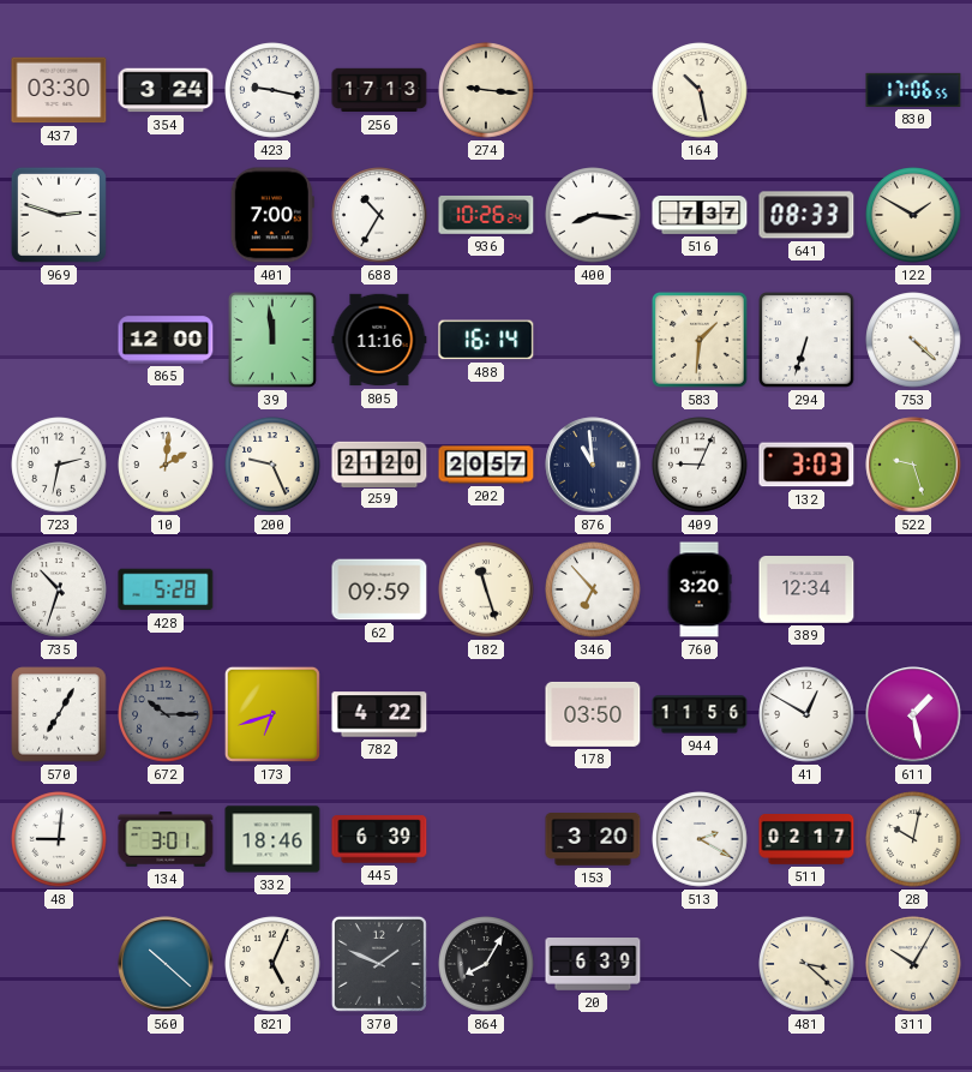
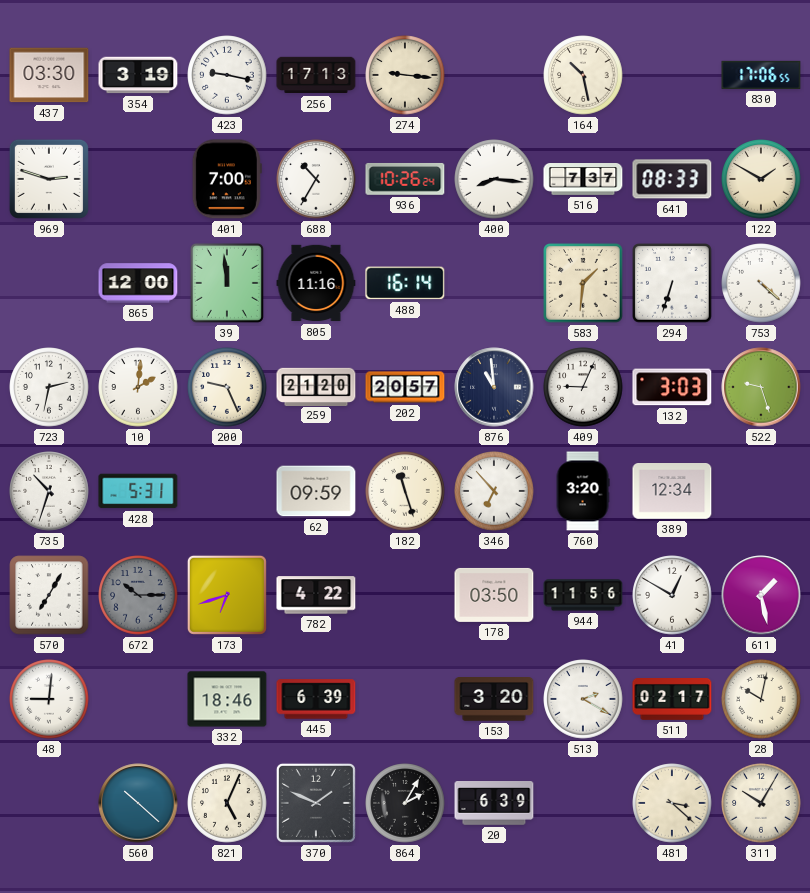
354: 3:24 -> 3:19
428: 5:28 -> 5:31
134: 3:01 -> none
864: 8:05 -> 2:05
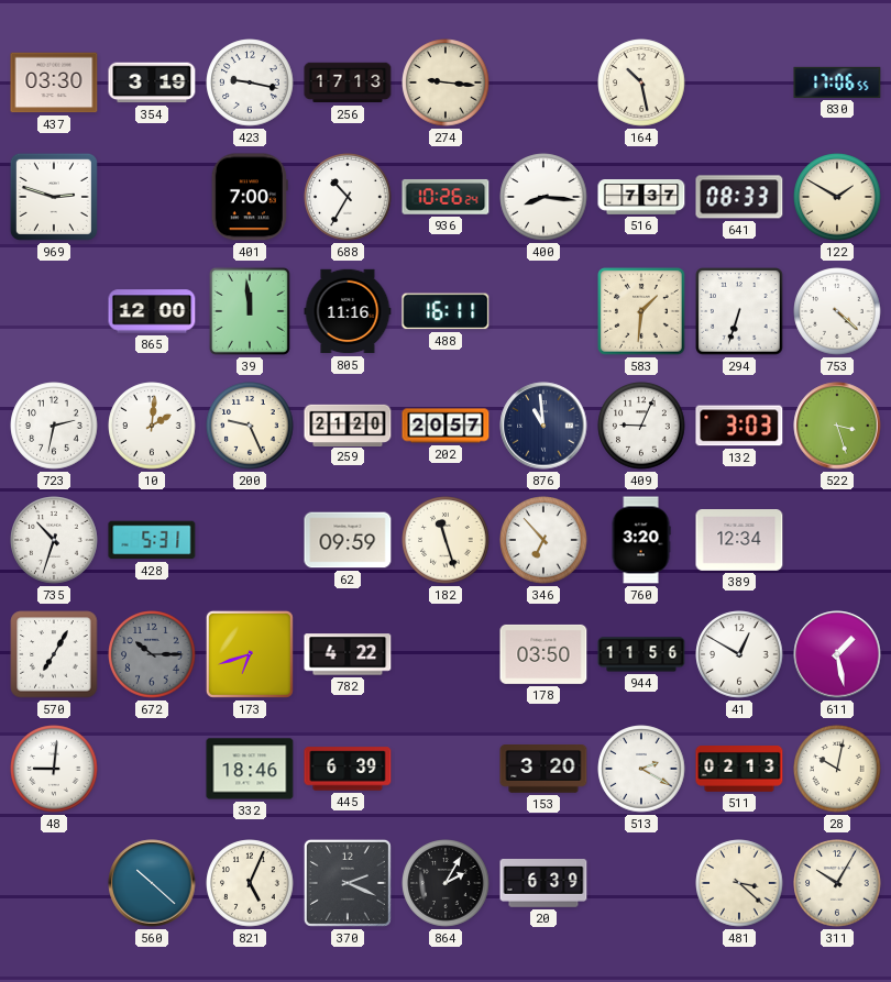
488: 16:14 -> 16:11
522: 9:27 -> 3:27
511: 02:17 -> 02:13
370: 1:49 -> 2:19
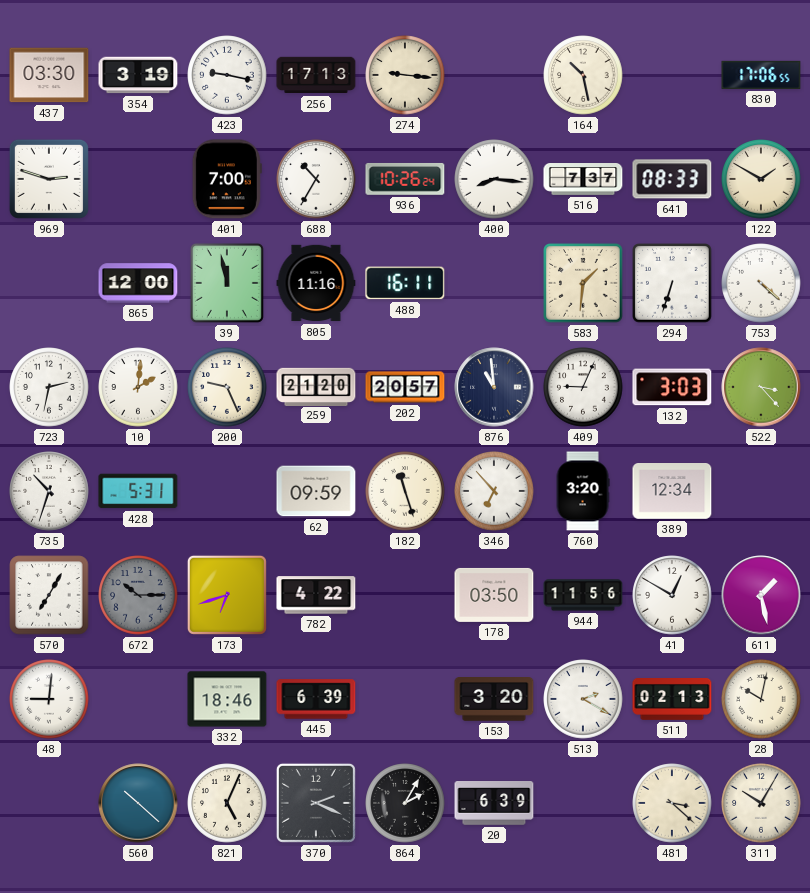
39: 11:59 -> 11:58
522: 3:27 -> 3:23
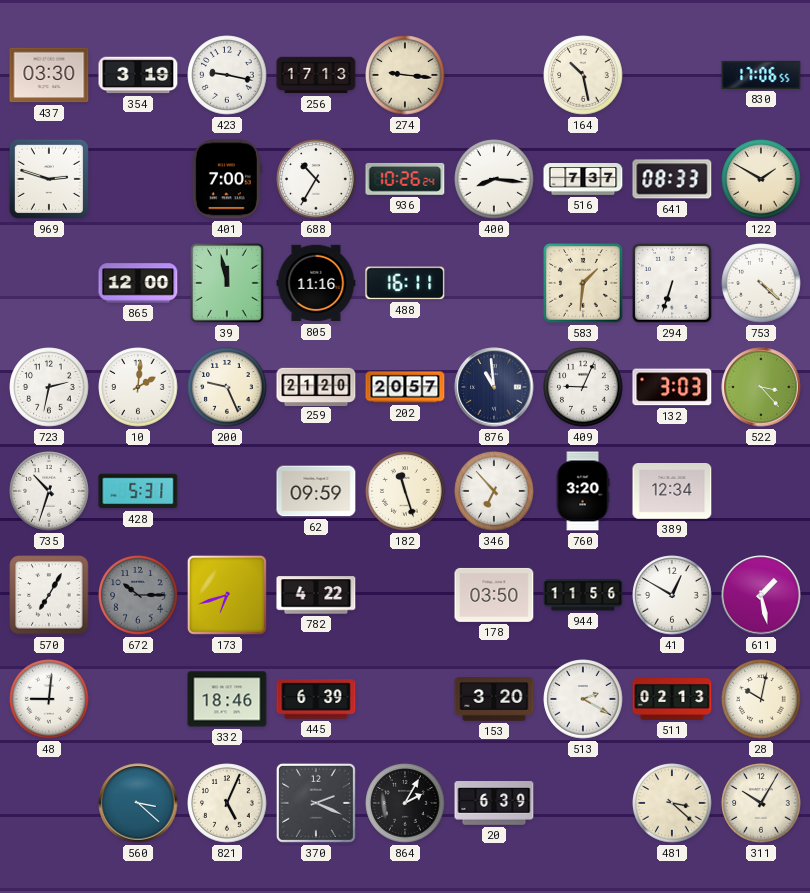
560: 10:22 -> 3:22
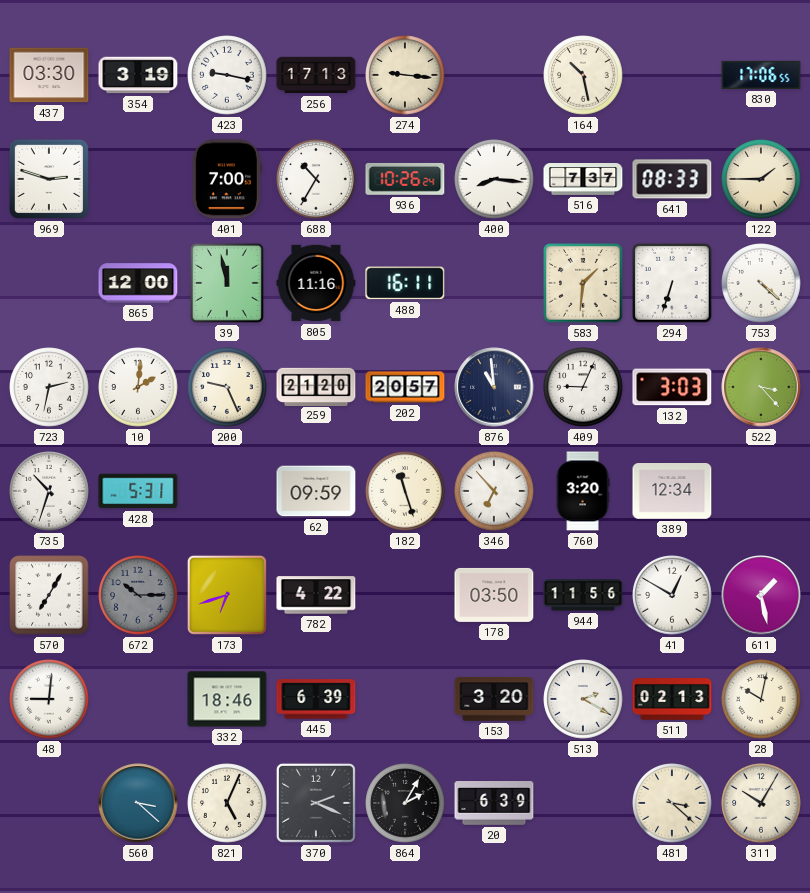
122: 1:50 -> 1:45
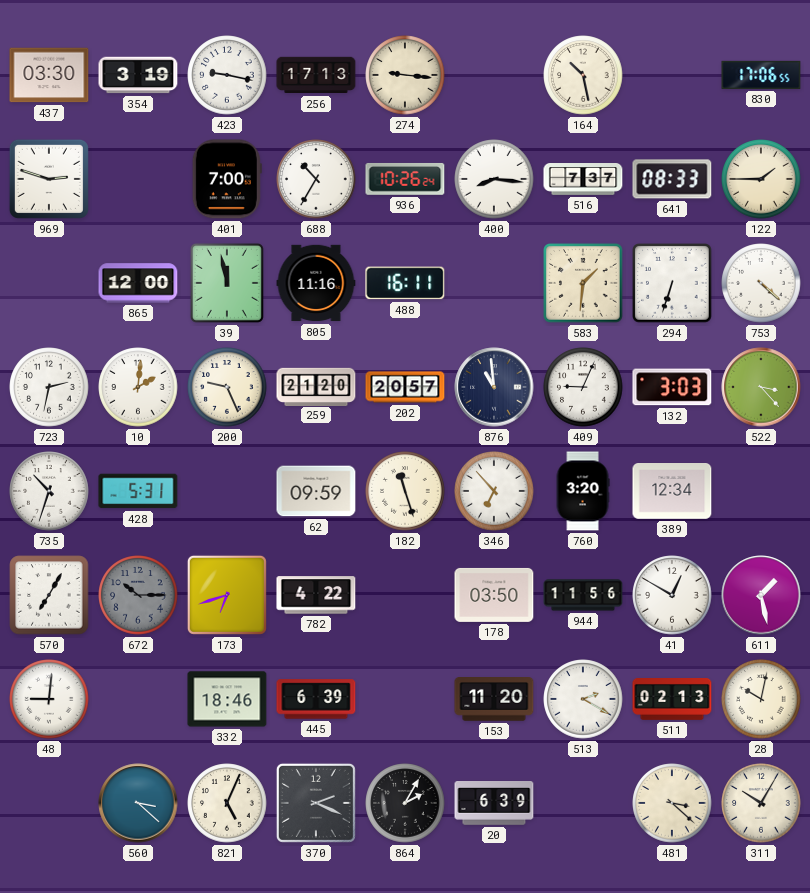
153: 3:20 -> 11:20
